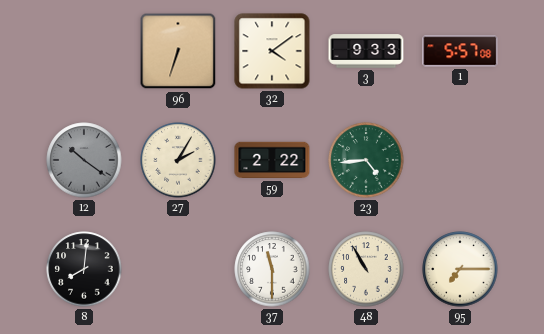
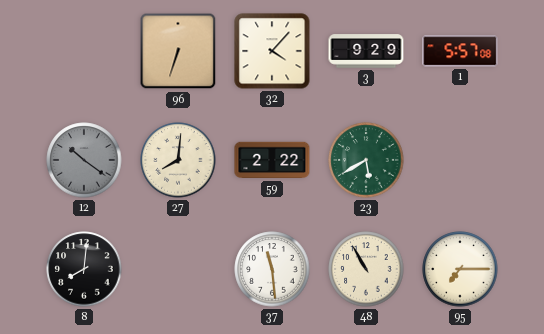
32: 4:09 -> 4:07
3: 9:33 -> 9:29
27: 2:05 -> 8:01
23: 4:44 -> 5:40
37: 11:30 -> 11:29
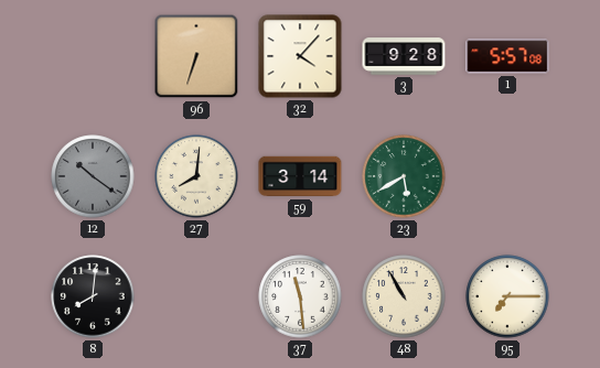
3: 9:29 -> 9:28
59: 2:22 -> 3:14
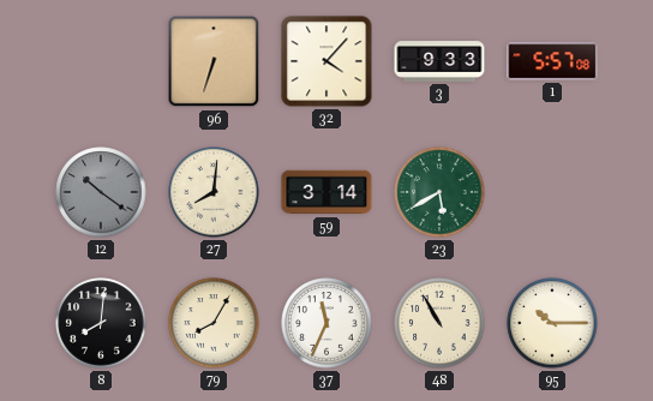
3: 9:28 -> 9:33
79: none -> 8:05
37: 11:29 -> 11:34
95: 7:15 -> 10:15
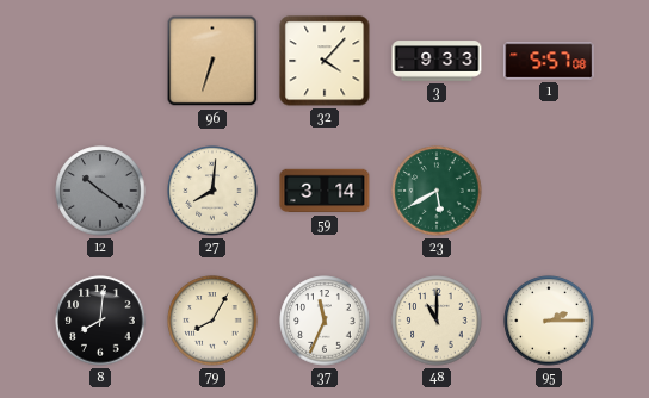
48: 10:55 -> 11:00
95: 10:15 -> 2:15
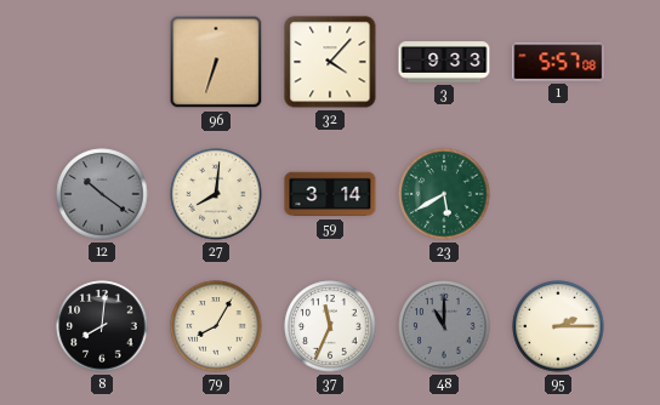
48 dial: cream -> grey
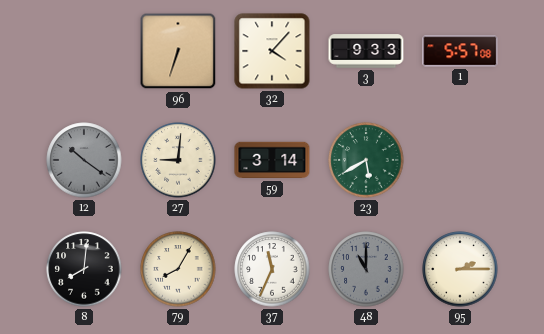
27: 8:01 -> 9:01
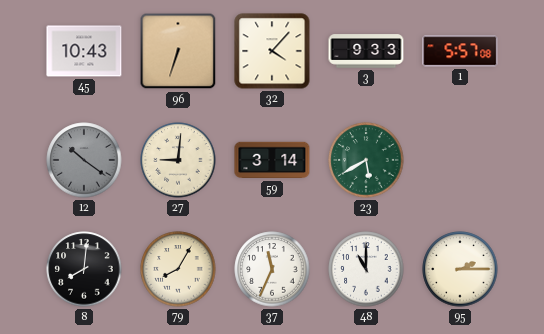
45: none -> 10:43
48 dial: grey -> white
